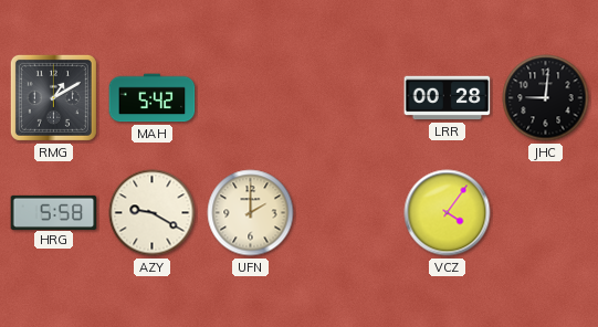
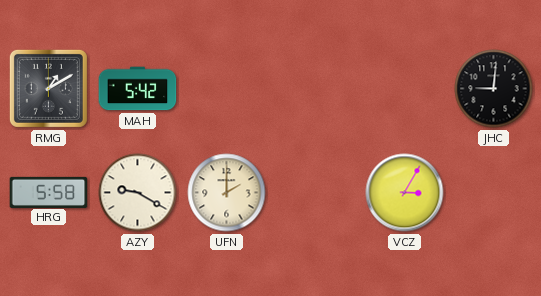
LRR: 00:28 -> none
VCZ: 4:06 -> 3:05
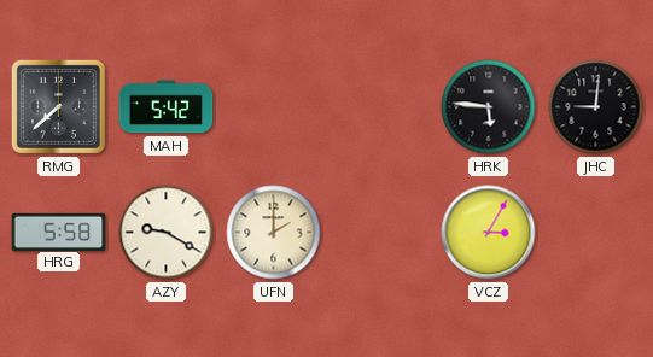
RMG: 1:10 -> 7:38
HRK: none -> 5:46
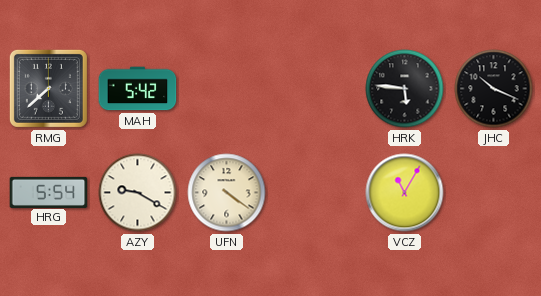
JHC: 9:01 -> 10:19
HRG: 5:58 -> 5:54
UFN: 2:00 -> 4:21
VCZ: 3:05 -> 11:05
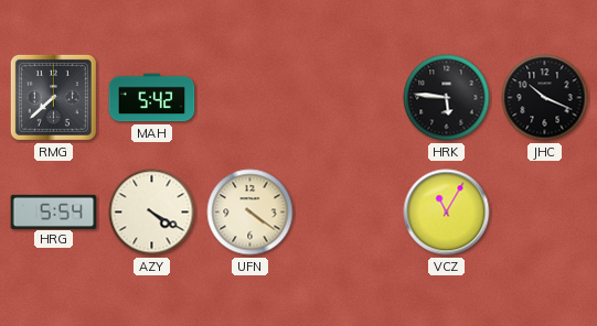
AZY: 9:20 -> 4:20
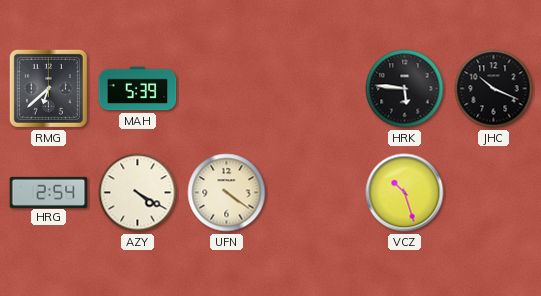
RMG: 7:38 -> 6:38
MAH: 5:42 -> 5:39
HRG: 5:54 -> 2:54
VCZ: 11:05 -> 10:27
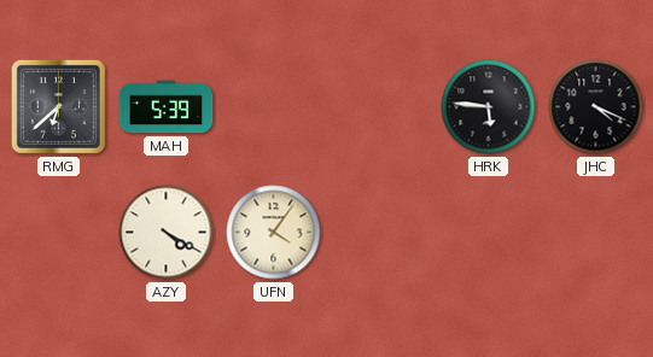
JHC: 10:19 -> 4:19
HRG: 2:54 -> none
UFN: 4:21 -> 4:06
VCZ: 10:27 -> none
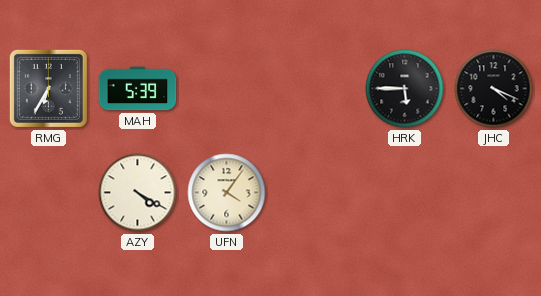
RMG: 6:38 -> 6:35
HRK: 5:46 -> 5:45
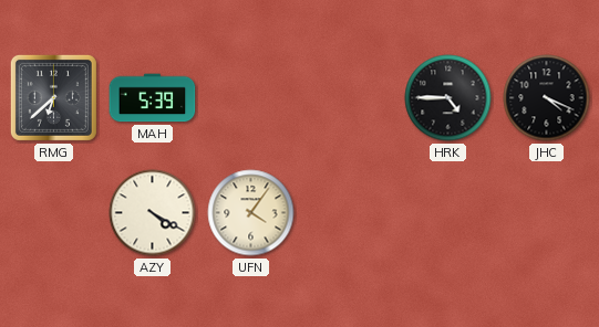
RMG: 6:35 -> 6:38
HRK: 5:45 -> 4:45
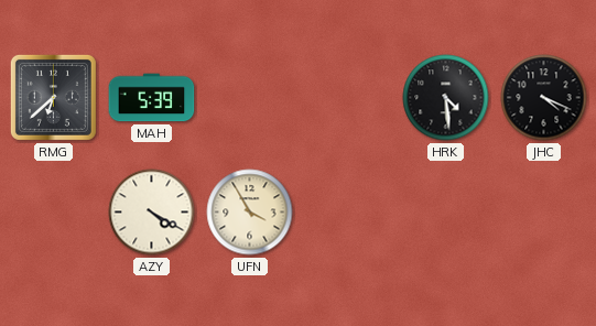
HRK: 4:45 -> 4:29
UFN: 4:06 -> 3:55
